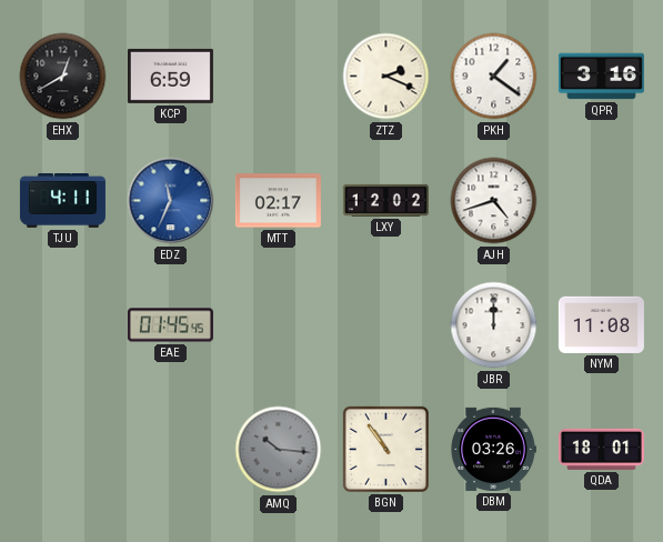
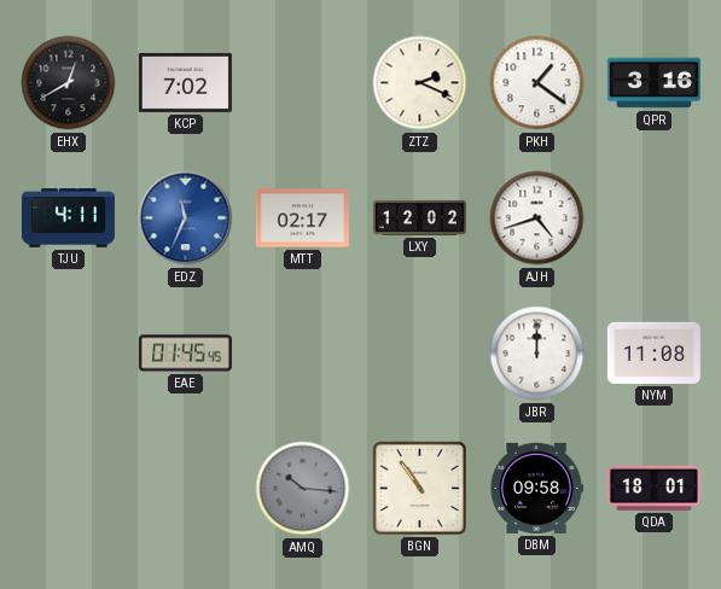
KCP: 6:59 -> 7:02
DBM: 03:26 -> 09:58
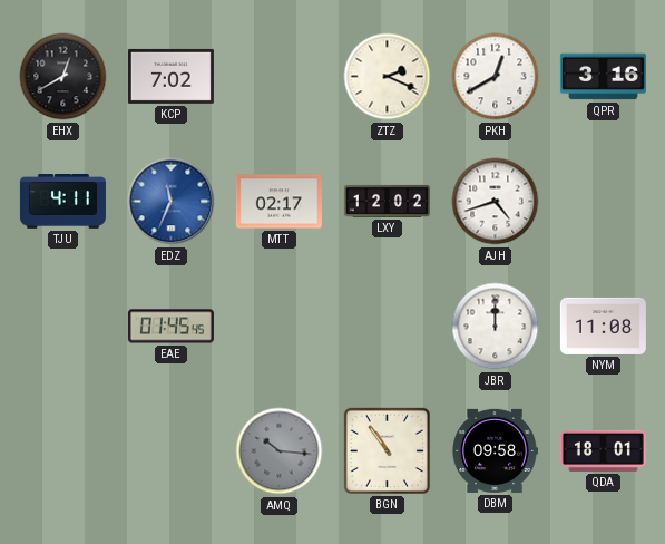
PKH: 1:21 -> 12:40
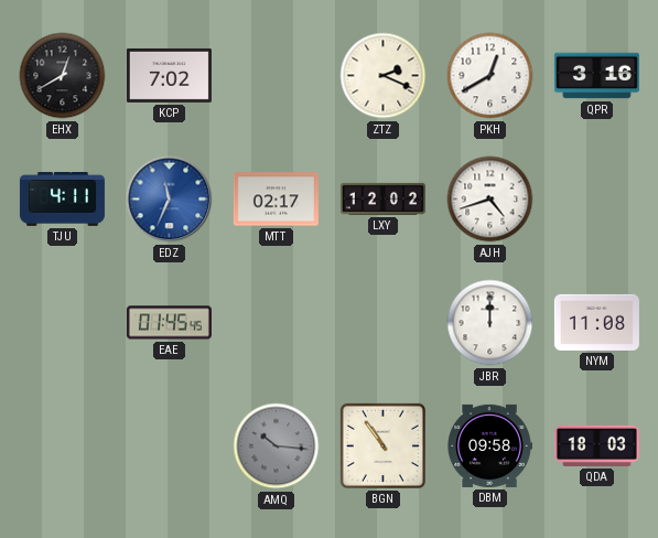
QDA: 18:01 -> 18:03
